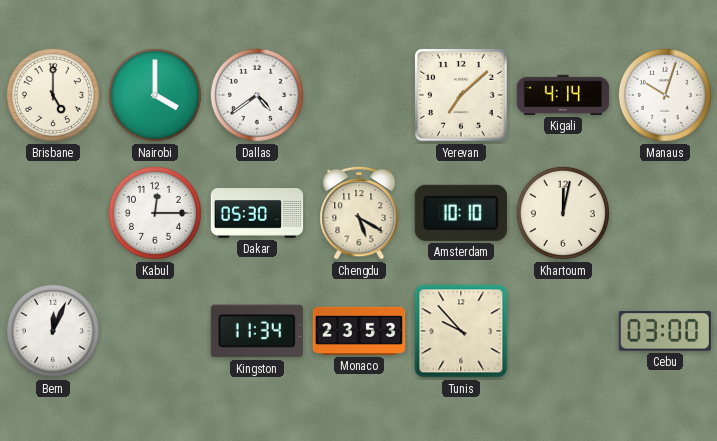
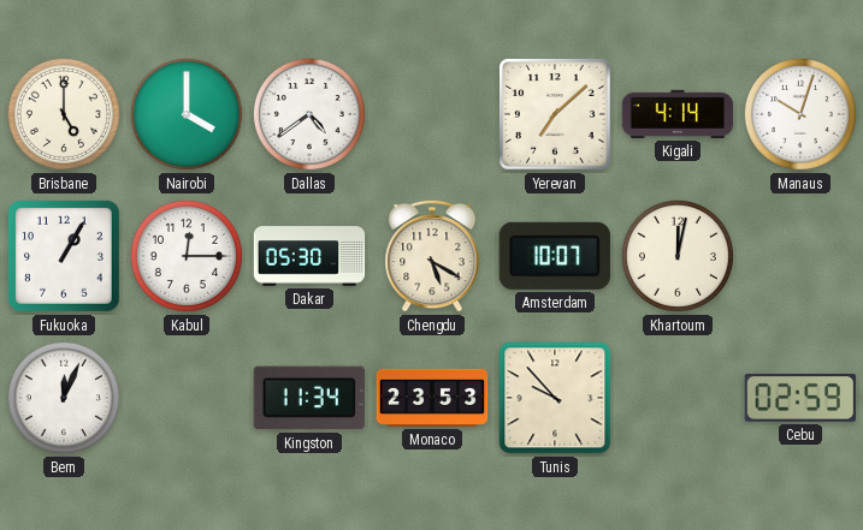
Fukuoka: none -> 1:05
Amsterdam: 10:10 -> 10:07
Cebu: 03:00 -> 02:59
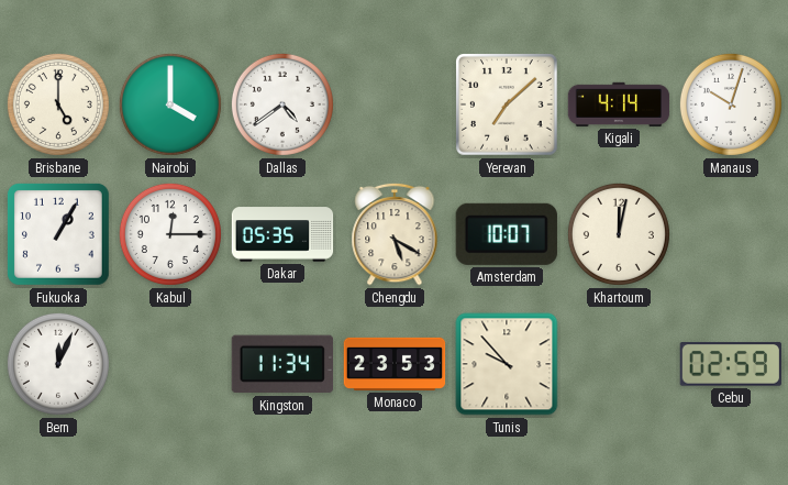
Dakar: 05:30 -> 05:35
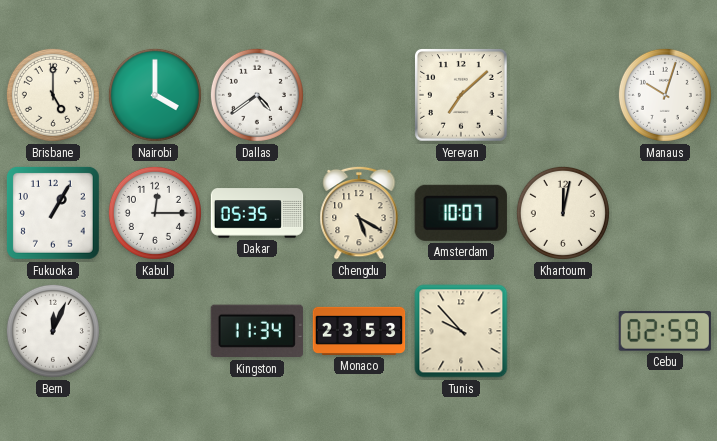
Kigali: 4:14 -> none
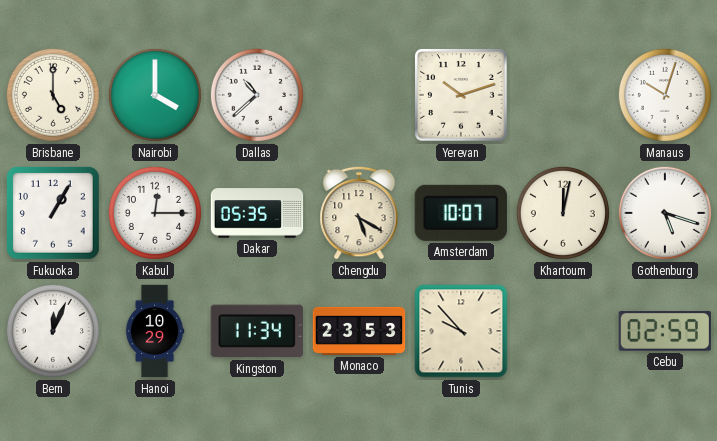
Dallas: 4:39 -> 10:38
Yerevan: 7:08 -> 10:12
Gothenburg: none -> 5:18
Hanoi: none -> 10:29
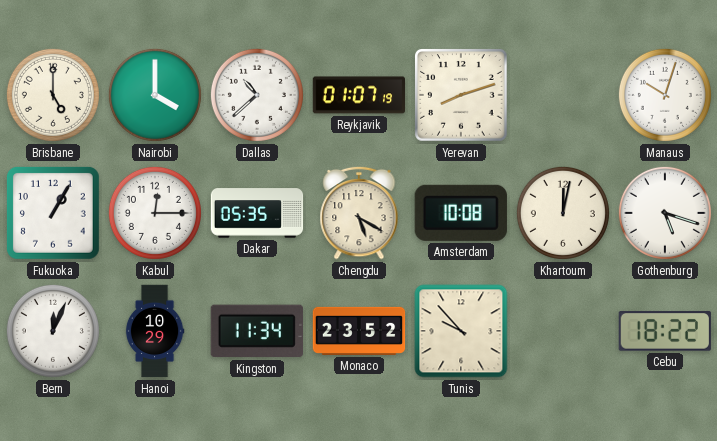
Reykjavik: none -> 01:07
Yerevan: 10:12 -> 8:12
Amsterdam: 10:07 -> 10:08
Monaco: 23:53 -> 23:52
Cebu: 02:59 -> 18:22
